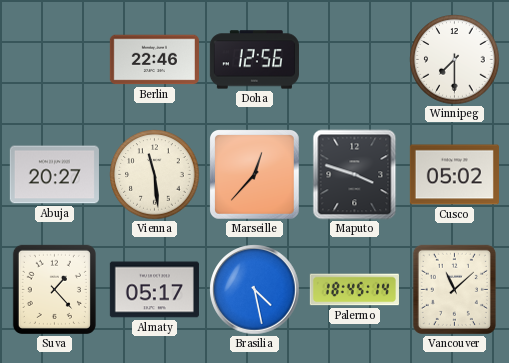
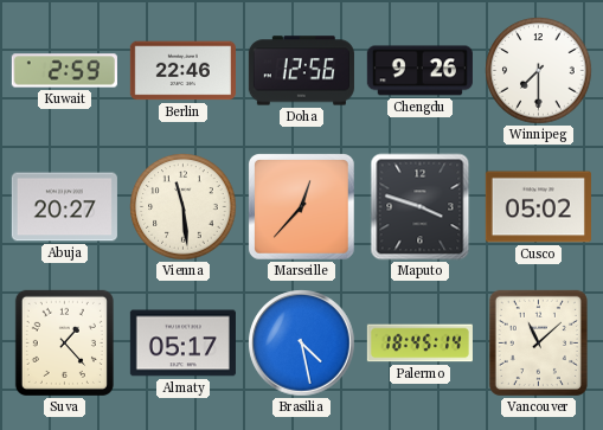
Kuwait: none -> 2:59
Chengdu: none -> 9:26
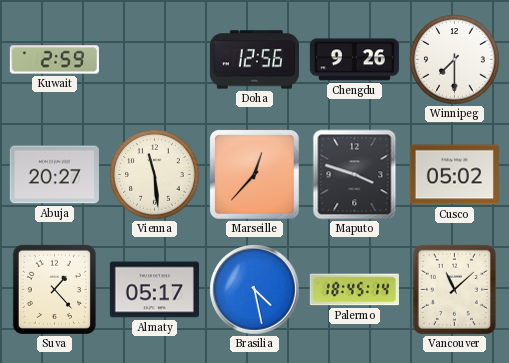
Berlin: 22:46 -> none
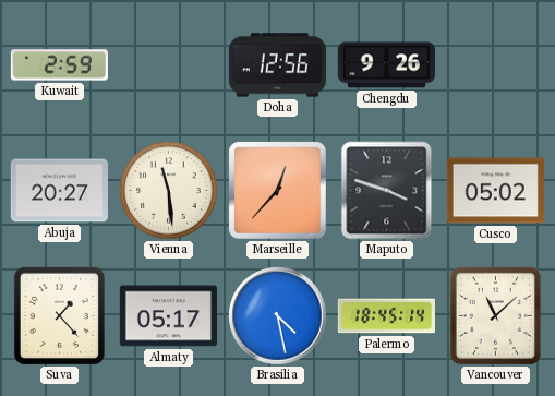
Winnipeg: 7:30 -> none
